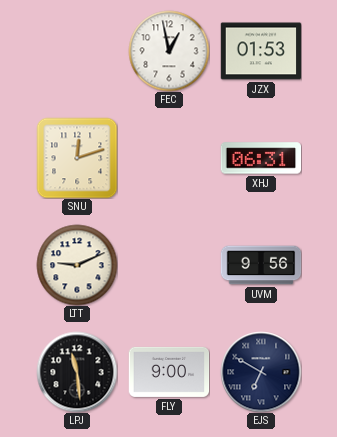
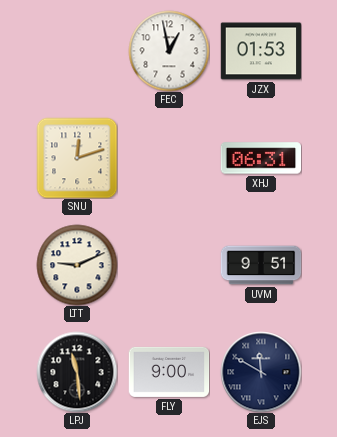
UVM: 9:56 -> 9:51
EJS: 6:50 -> 11:50
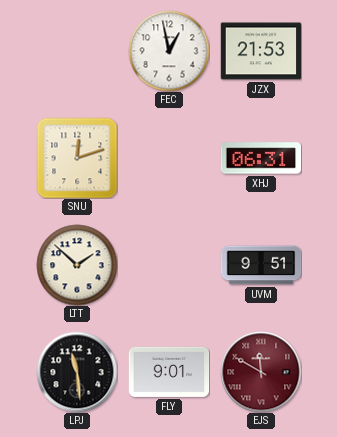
JZX: 01:53 -> 21:53
LTT: 9:11 -> 1:52
FLY: 9:00 -> 9:01
EJS dial: navy -> burgundy
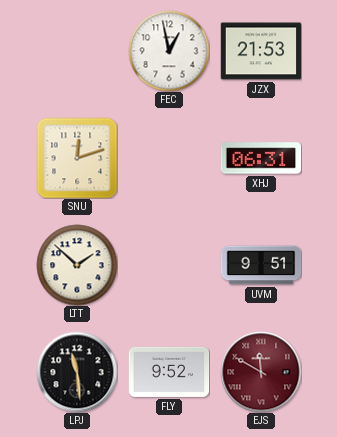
FLY: 9:01 -> 9:52
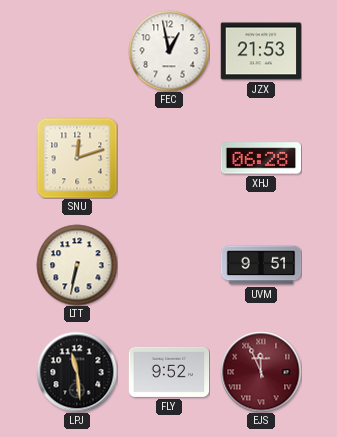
XHJ: 06:31 -> 06:28
LTT: 1:52 -> 6:32
EJS: 11:50 -> 11:56
